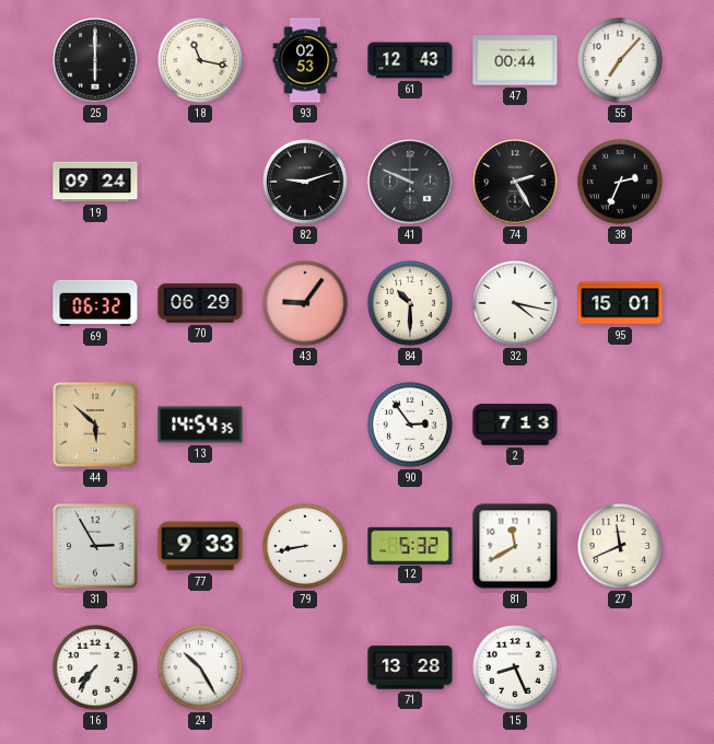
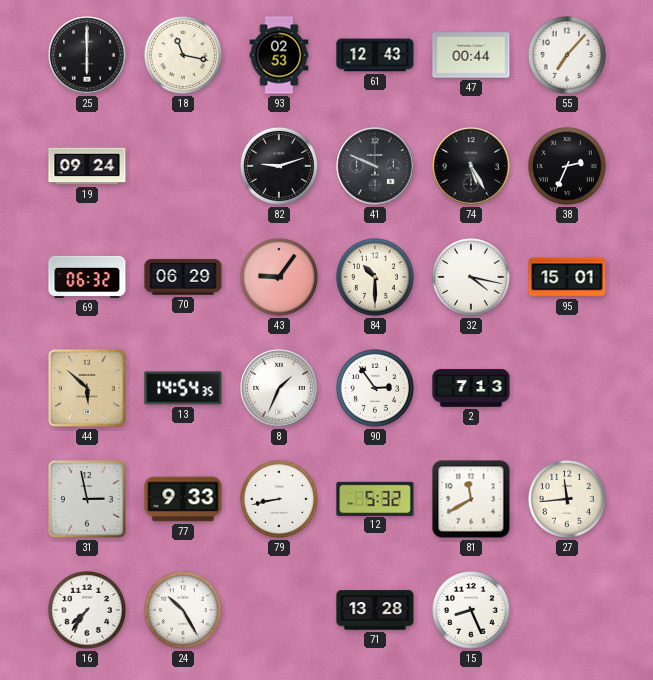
74: 2:25 -> 5:25
8: none -> 1:34
31: 2:55 -> 2:58
27: 11:41 -> 11:44
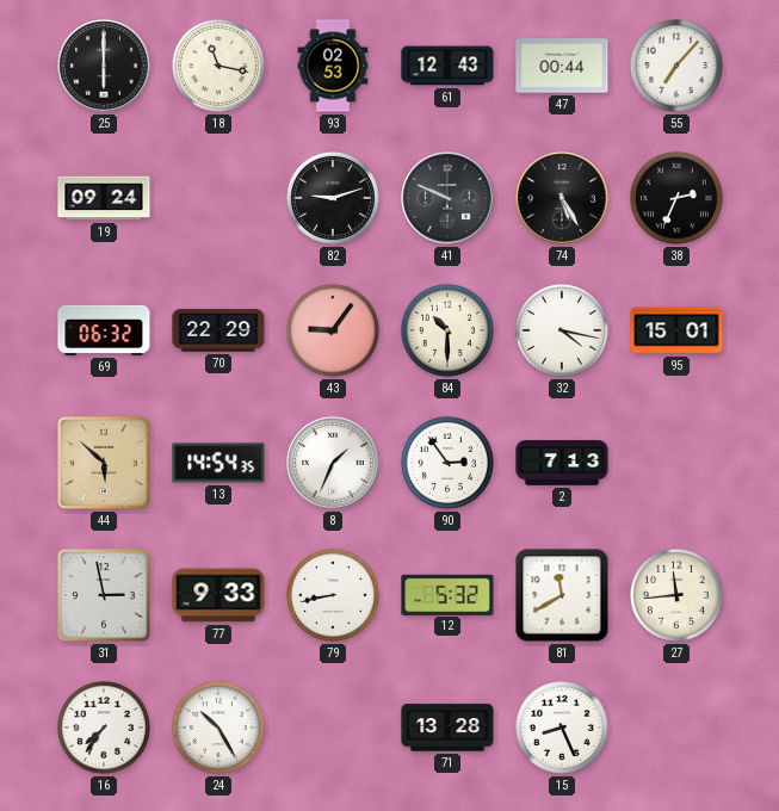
70: 06:29 -> 22:29
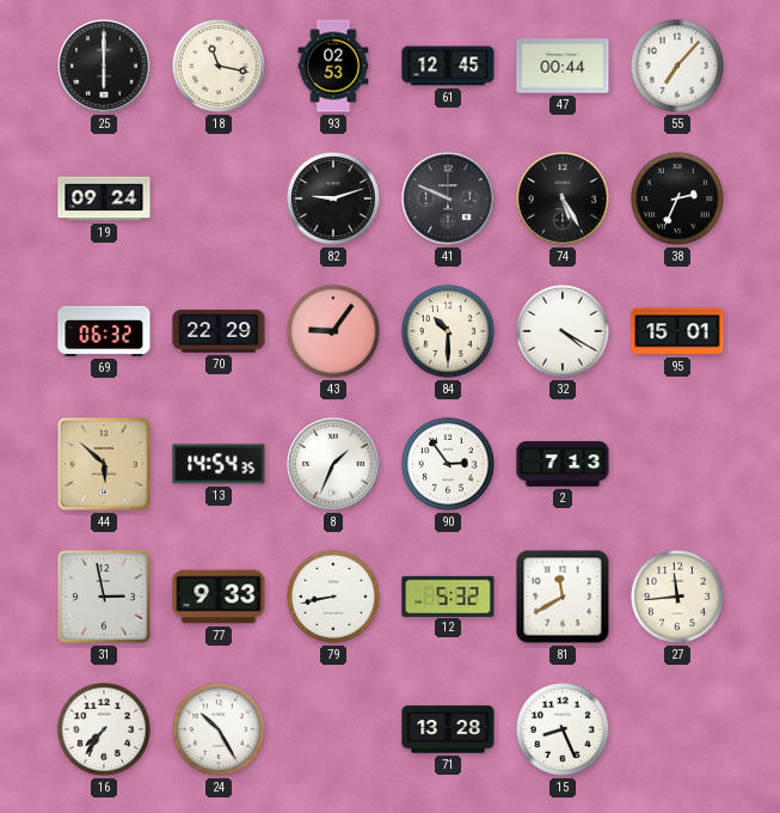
61: 12:43 -> 12:45
32: 4:17 -> 4:20
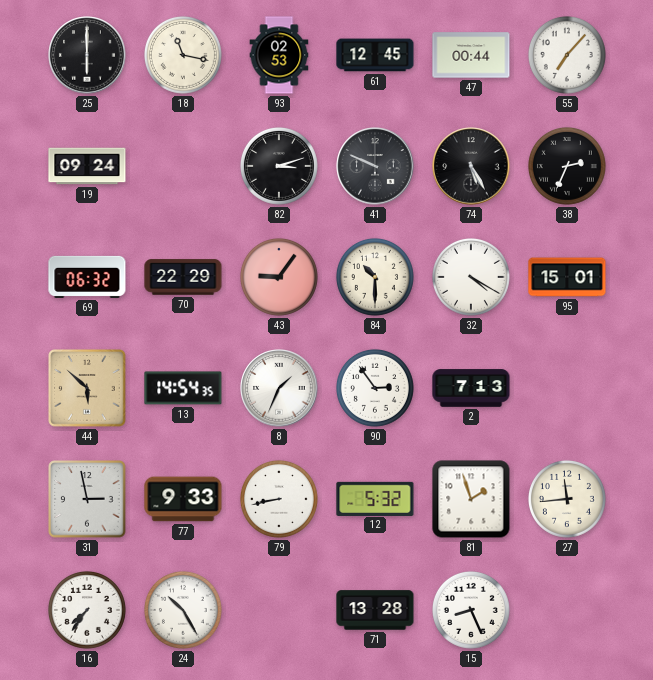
82: 9:12 -> 3:12
81: 11:40 -> 1:57
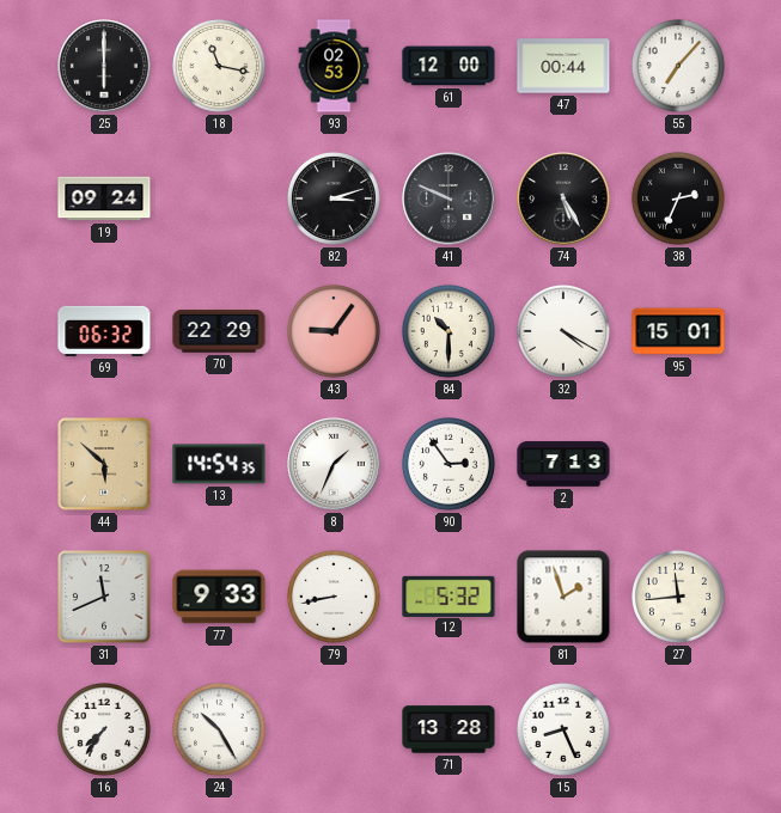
61: 12:45 -> 12:00
31: 2:58 -> 11:41
